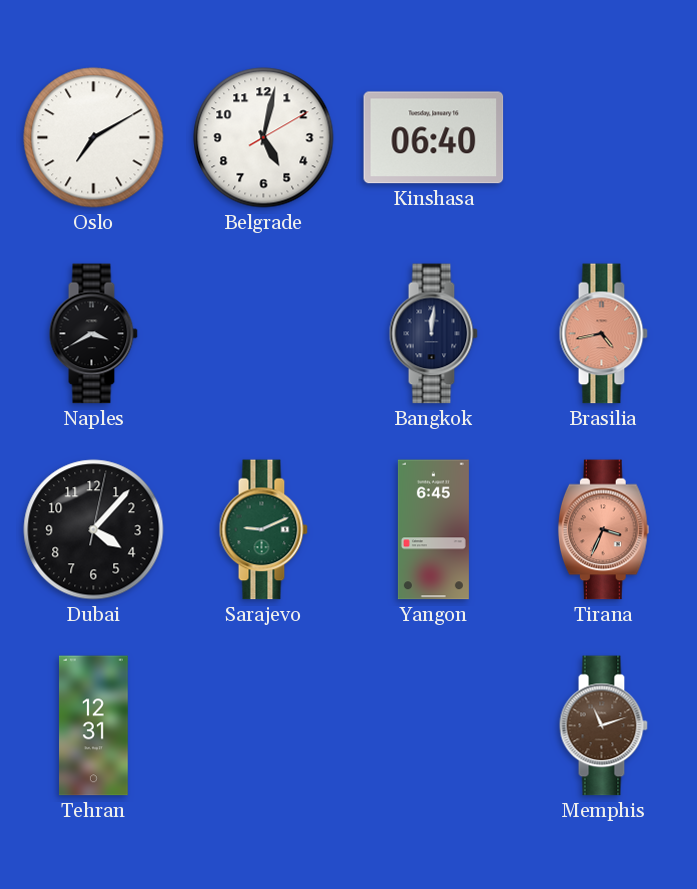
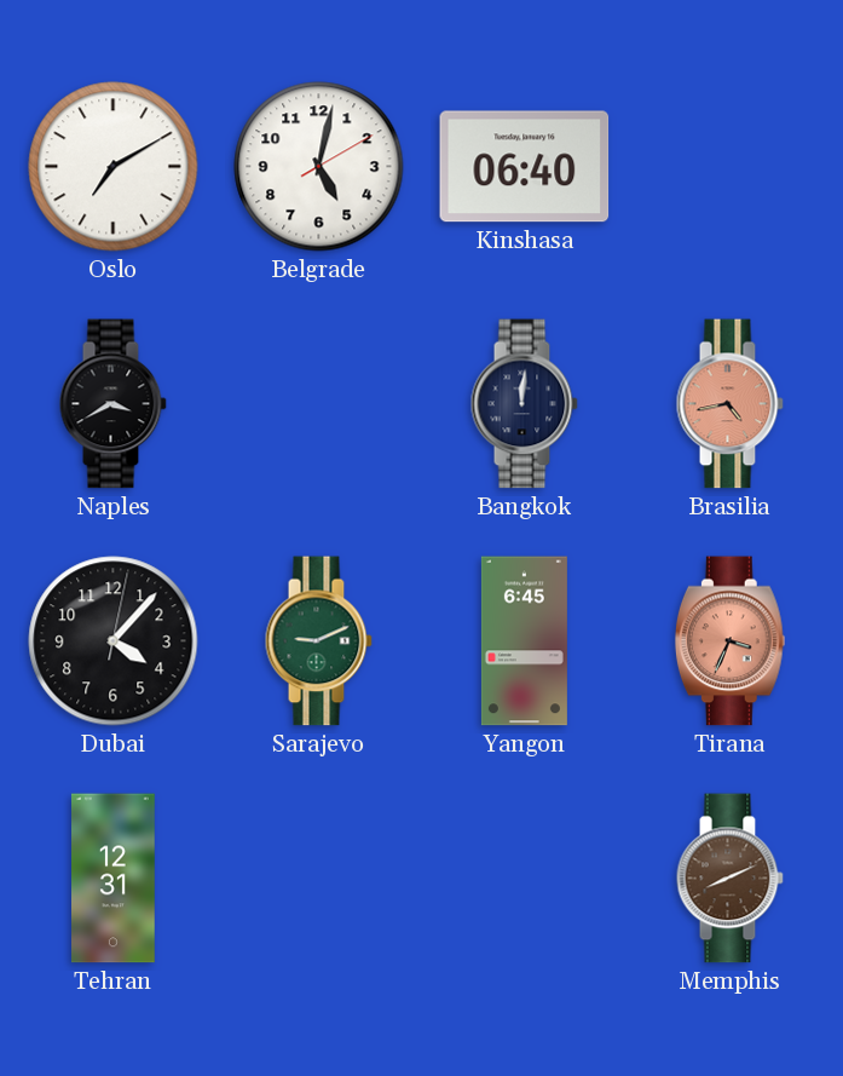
Memphis: 11:12 -> 8:11
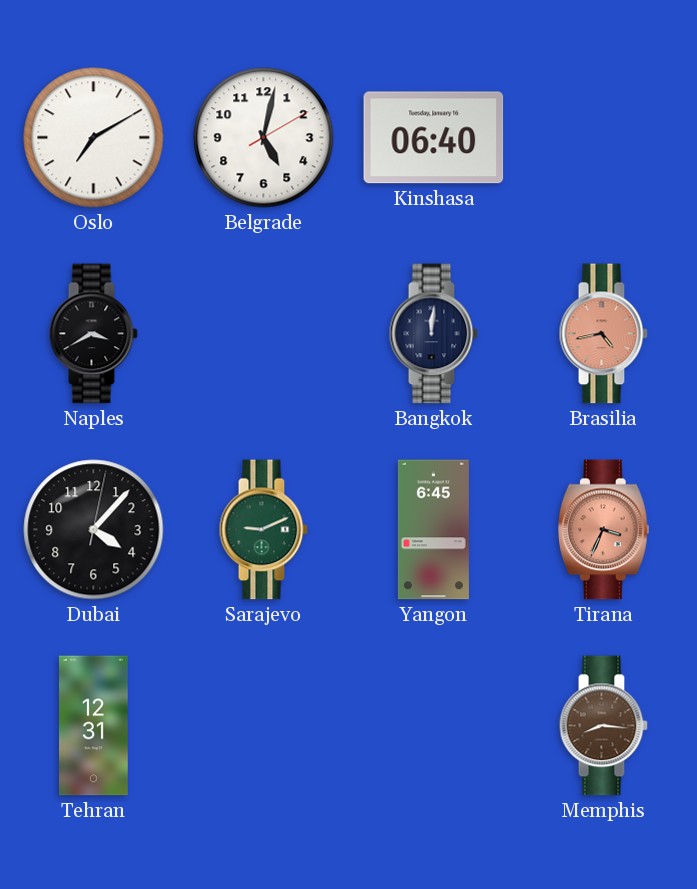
Memphis: 8:11 -> 8:16
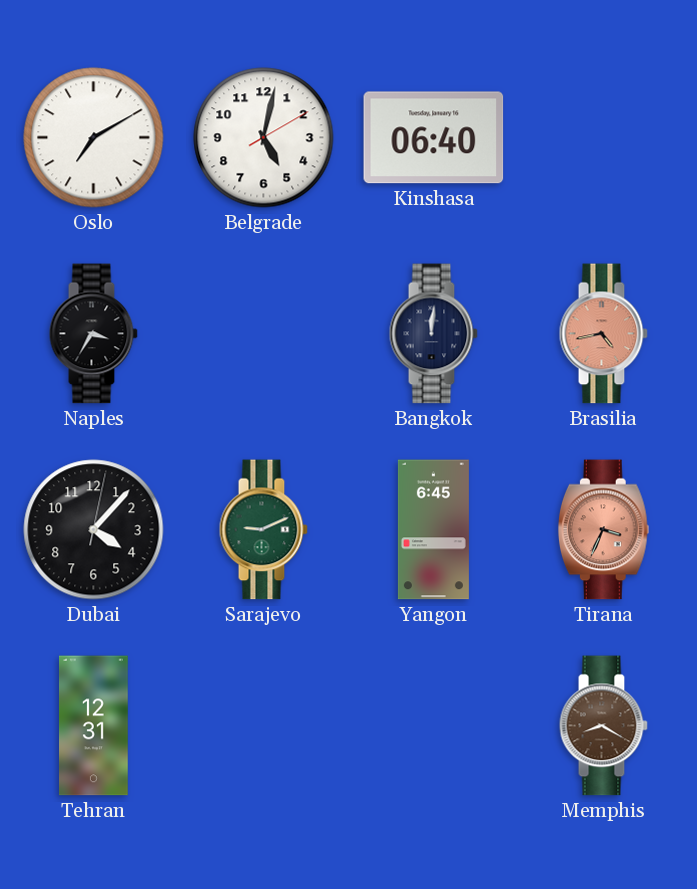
Naples: 3:40 -> 3:35
Memphis: 8:16 -> 8:20
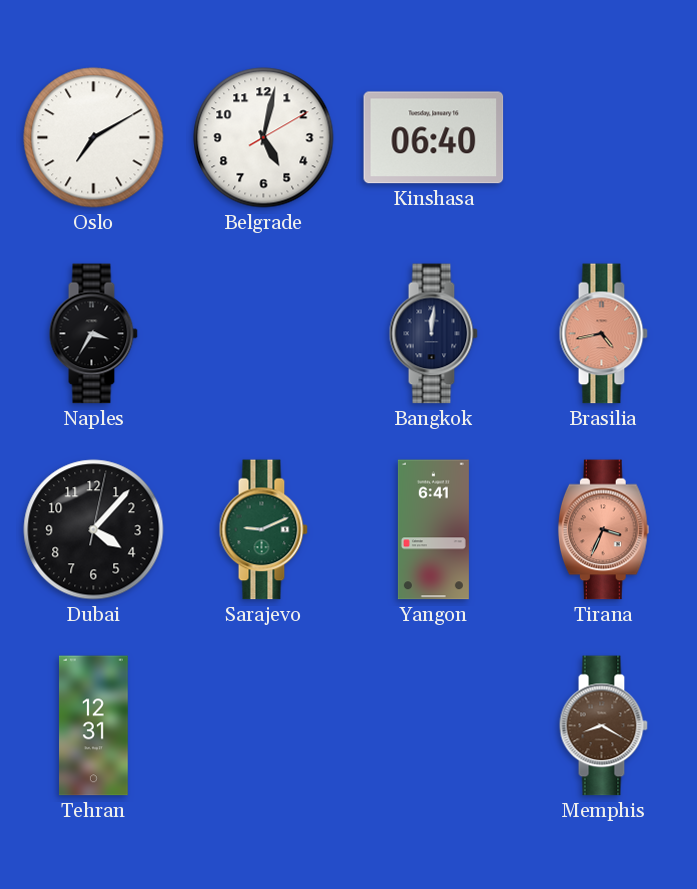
Yangon: 6:45 -> 6:41
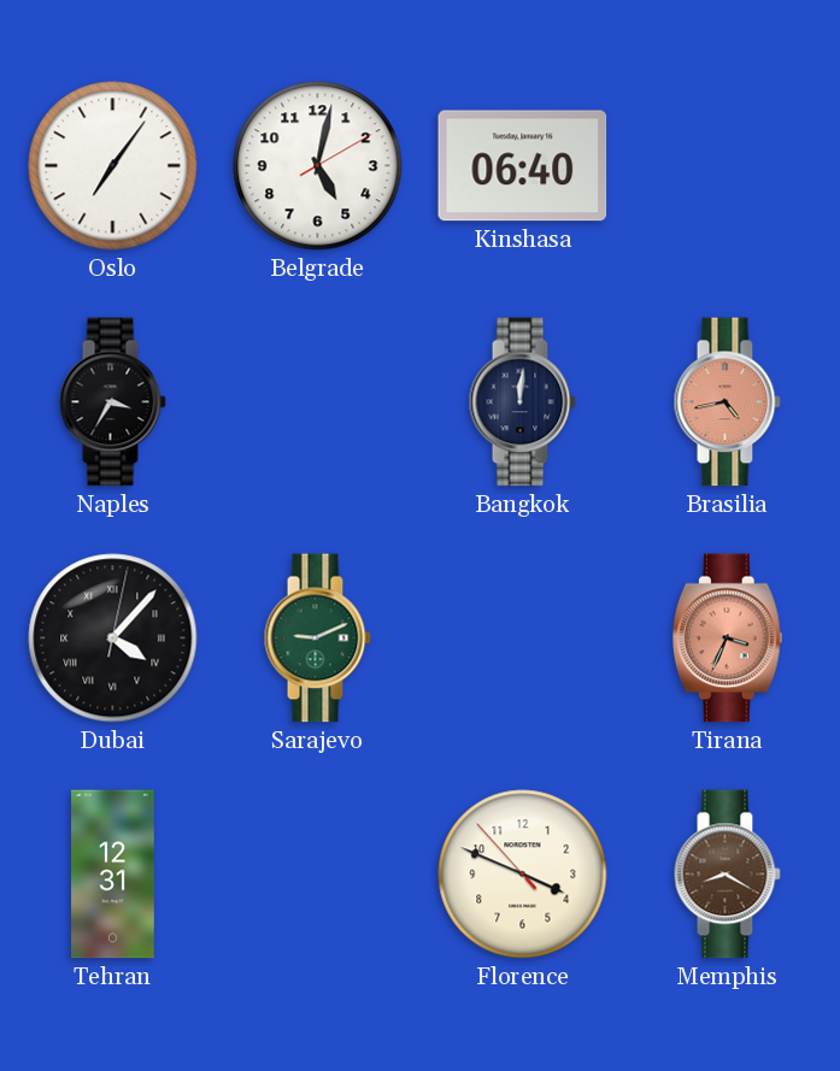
Oslo: 7:10 -> 7:06
Dubai numerals: Arabic -> Roman
Yangon: 6:41 -> none
Florence: none -> 3:48
